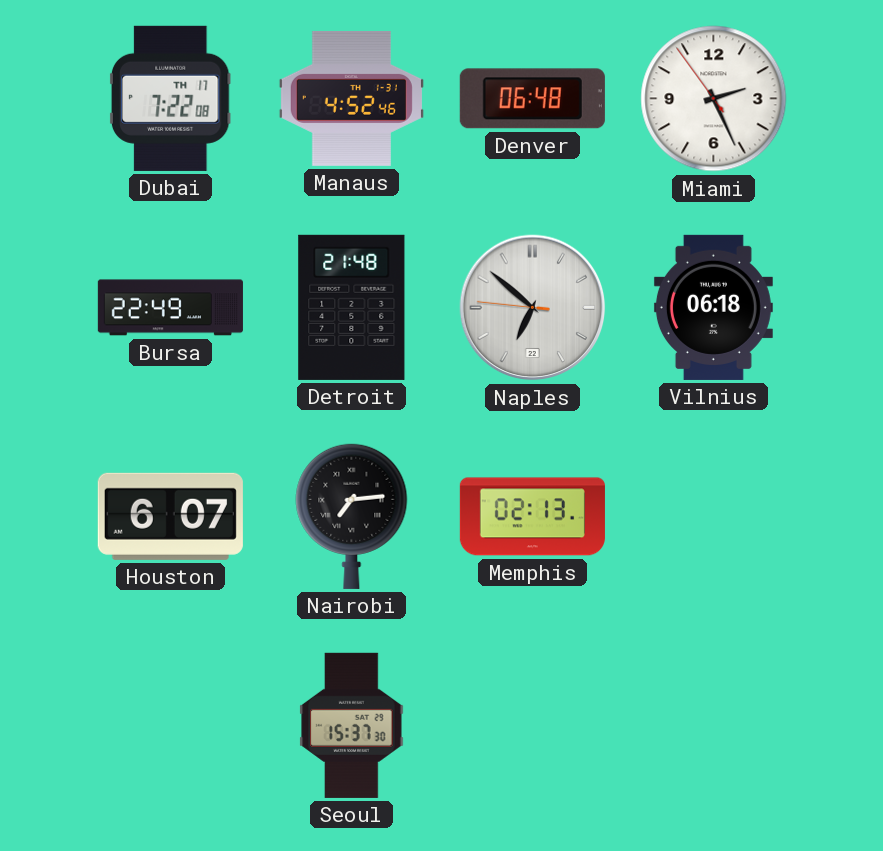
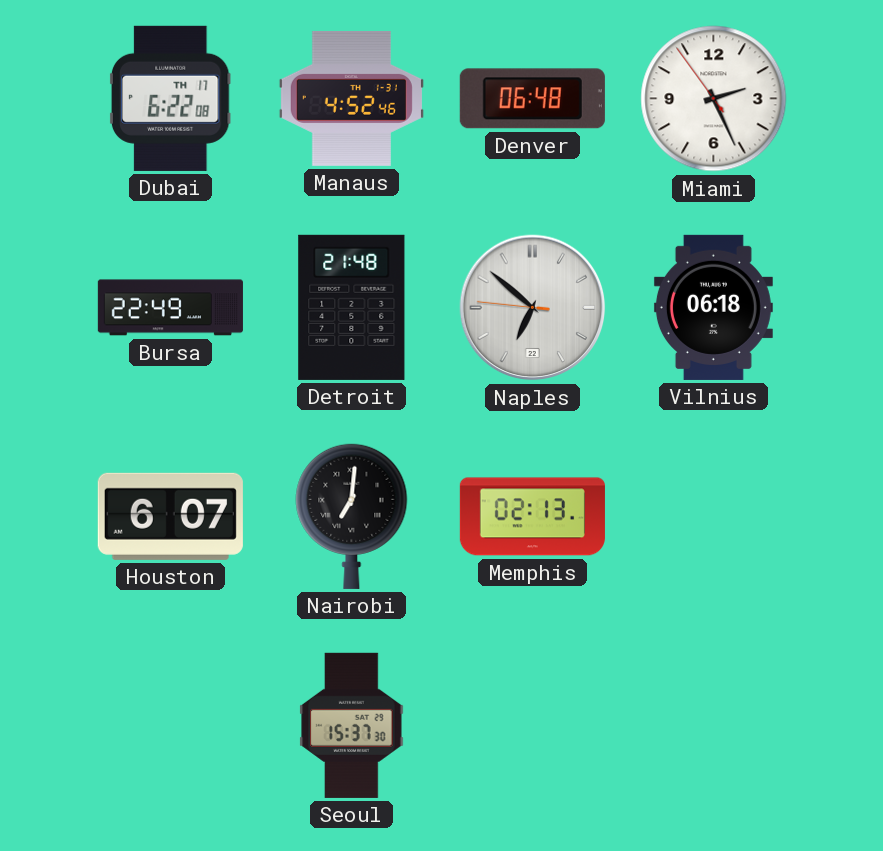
Dubai: 7:22 -> 6:22
Nairobi: 7:14 -> 7:01
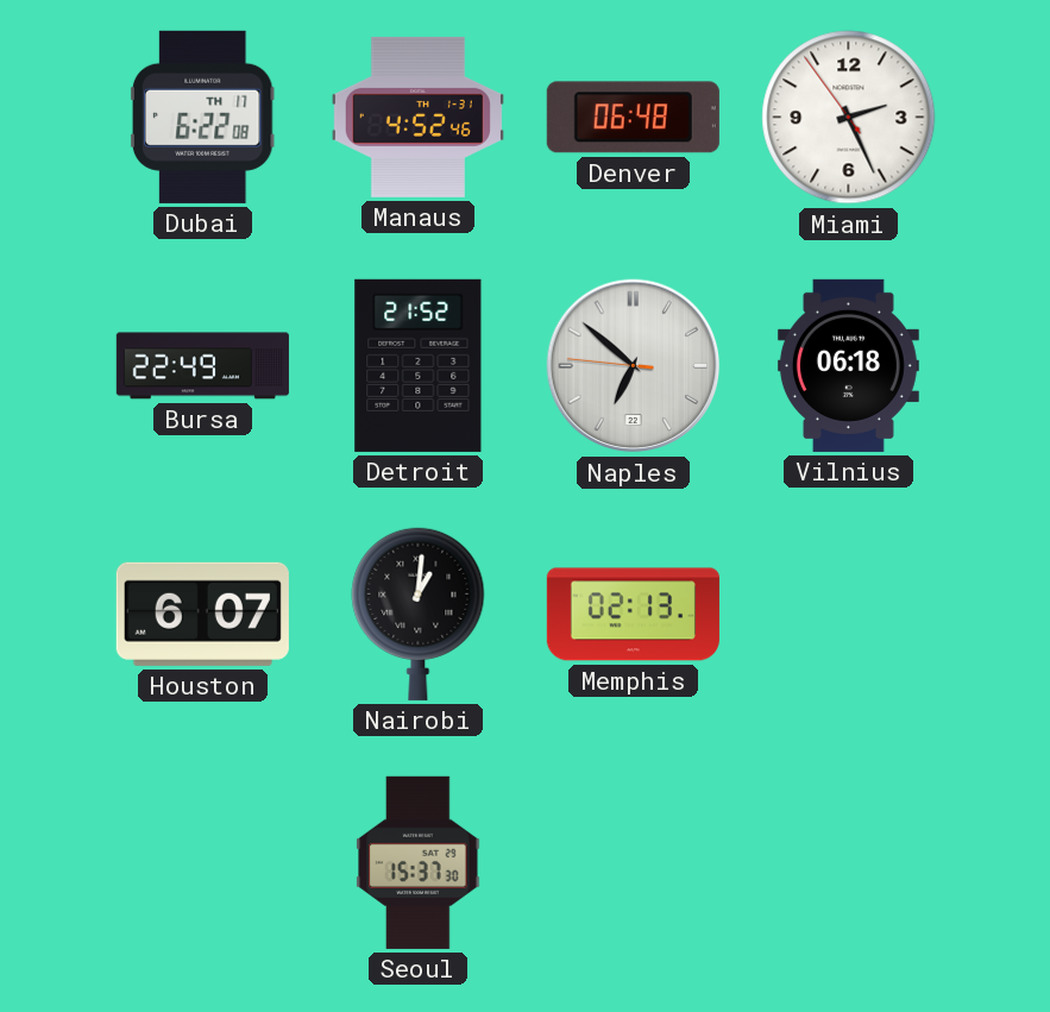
Detroit: 21:48 -> 21:52
Nairobi: 7:01 -> 1:01
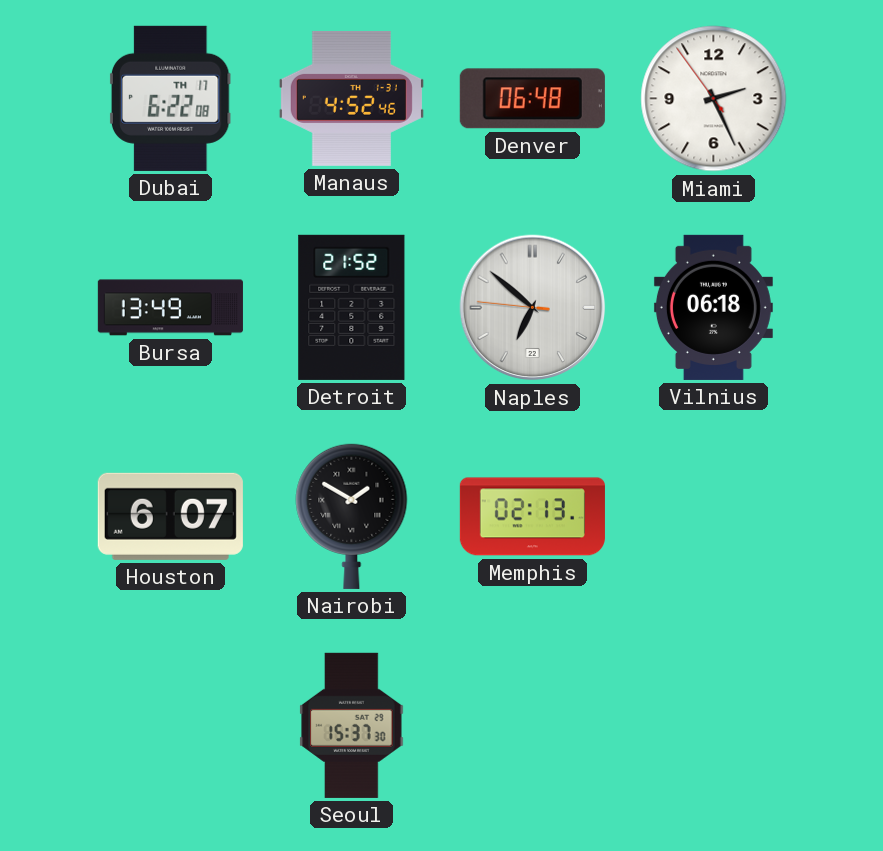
Bursa: 22:49 -> 13:49
Nairobi: 1:01 -> 1:50
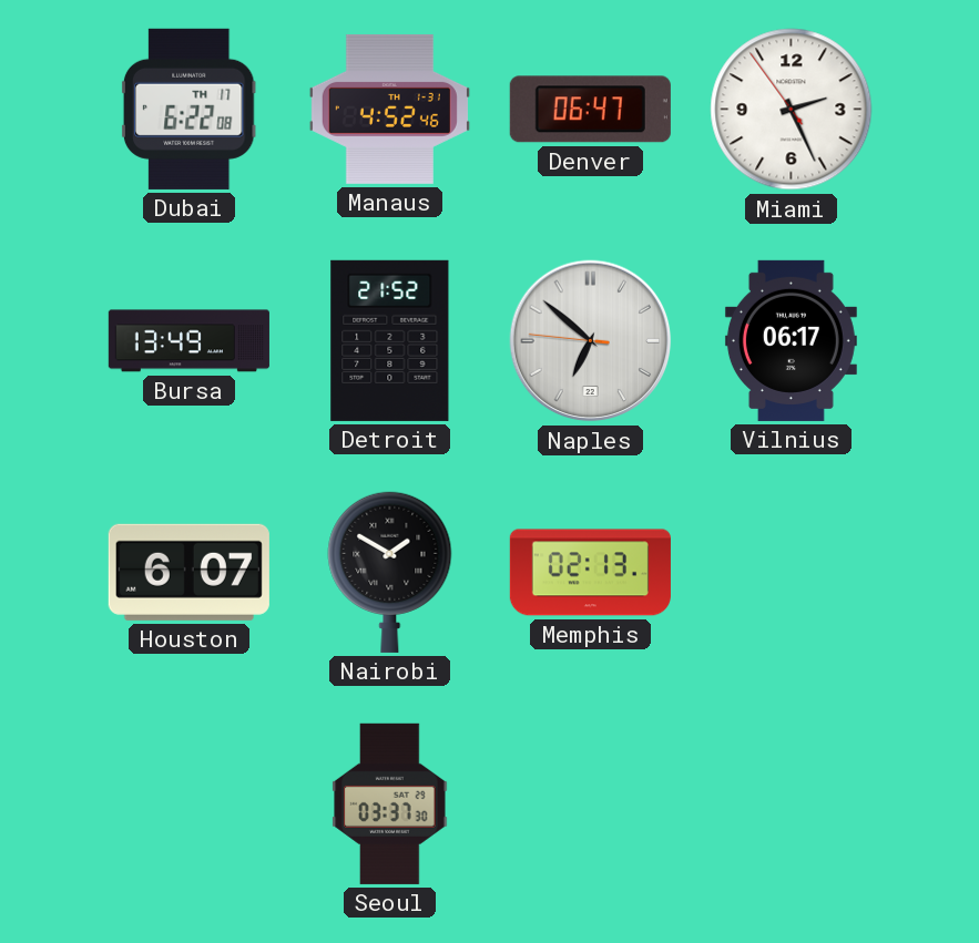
Denver: 06:48 -> 06:47
Vilnius: 06:18 -> 06:17
Seoul: 15:37 -> 03:37
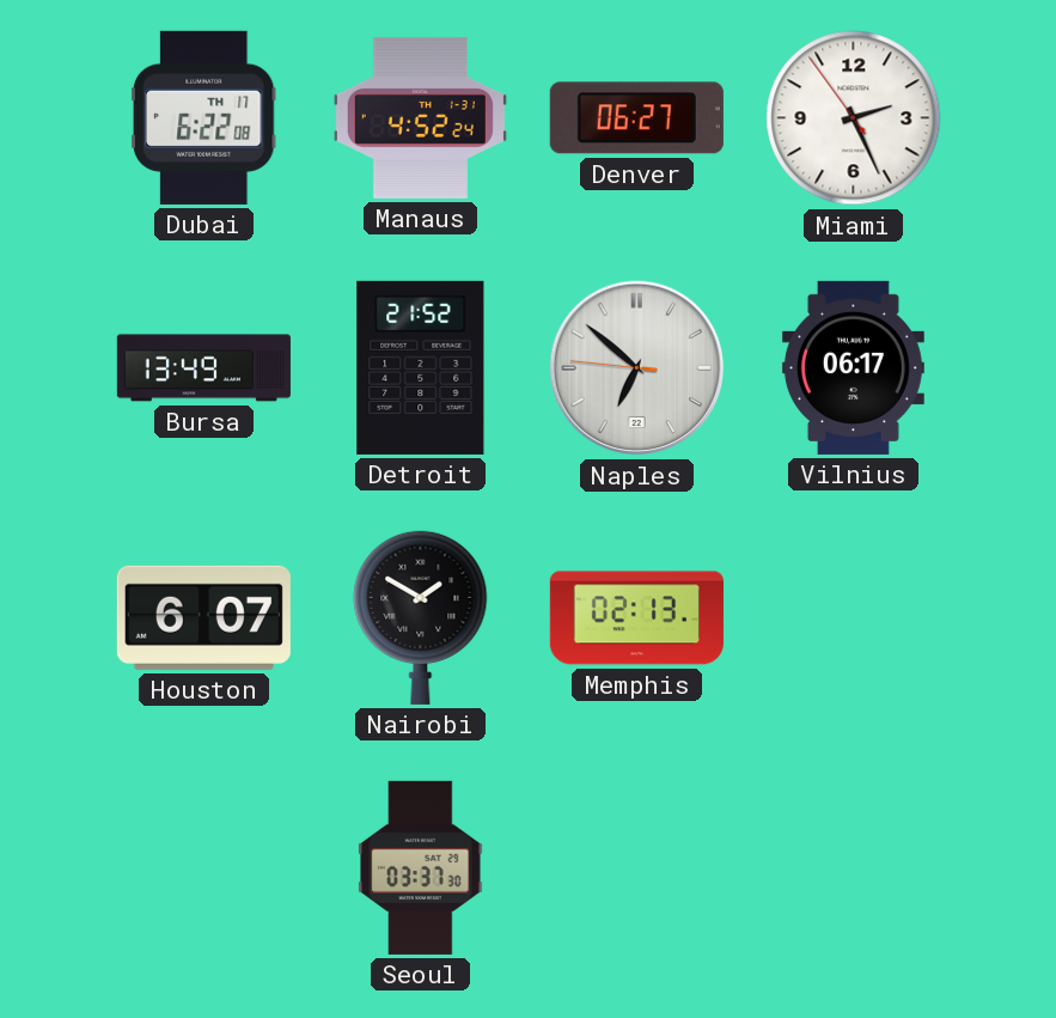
Manaus: 4:52:46 -> 4:52:24
Denver: 06:47 -> 06:27
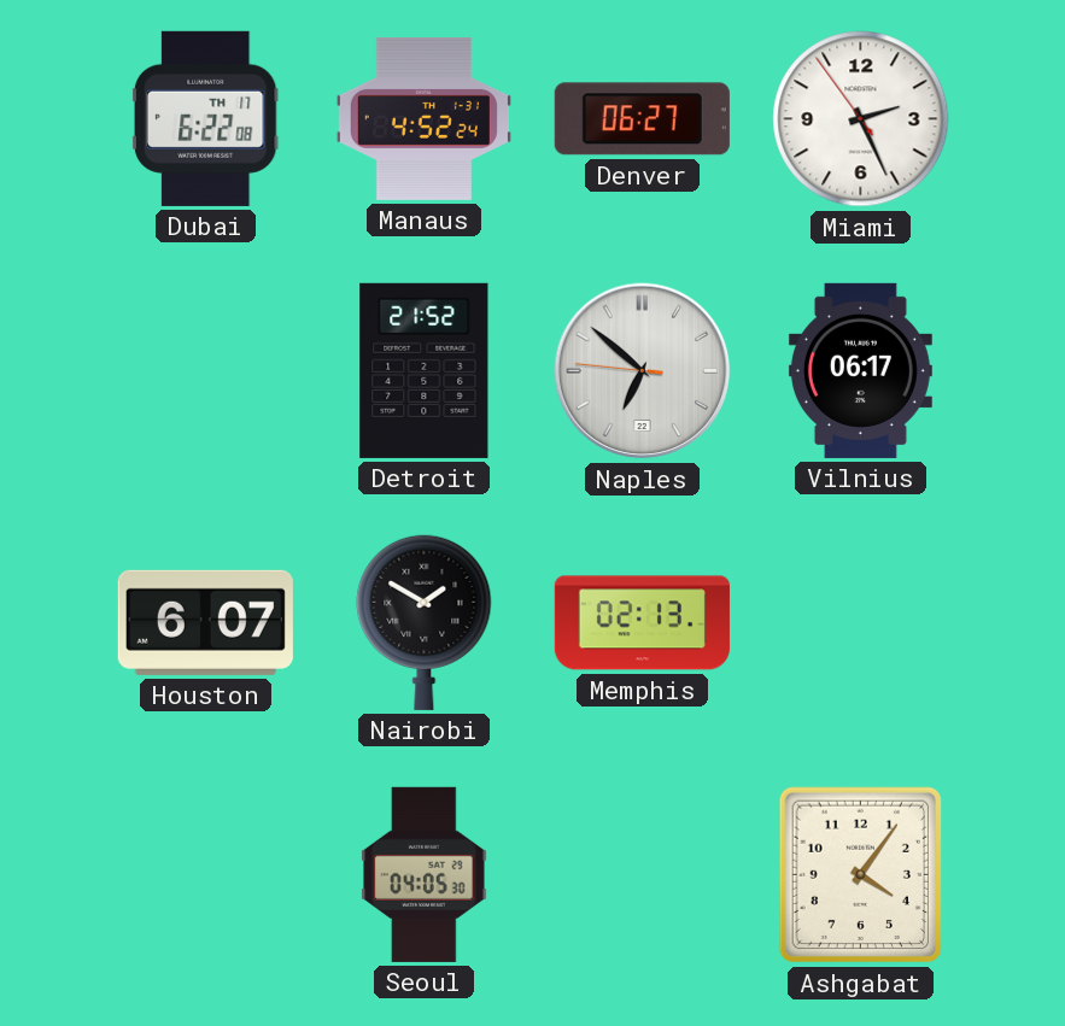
Bursa: 13:49 -> none
Seoul: 03:37 -> 04:05
Ashgabat: none -> 4:06
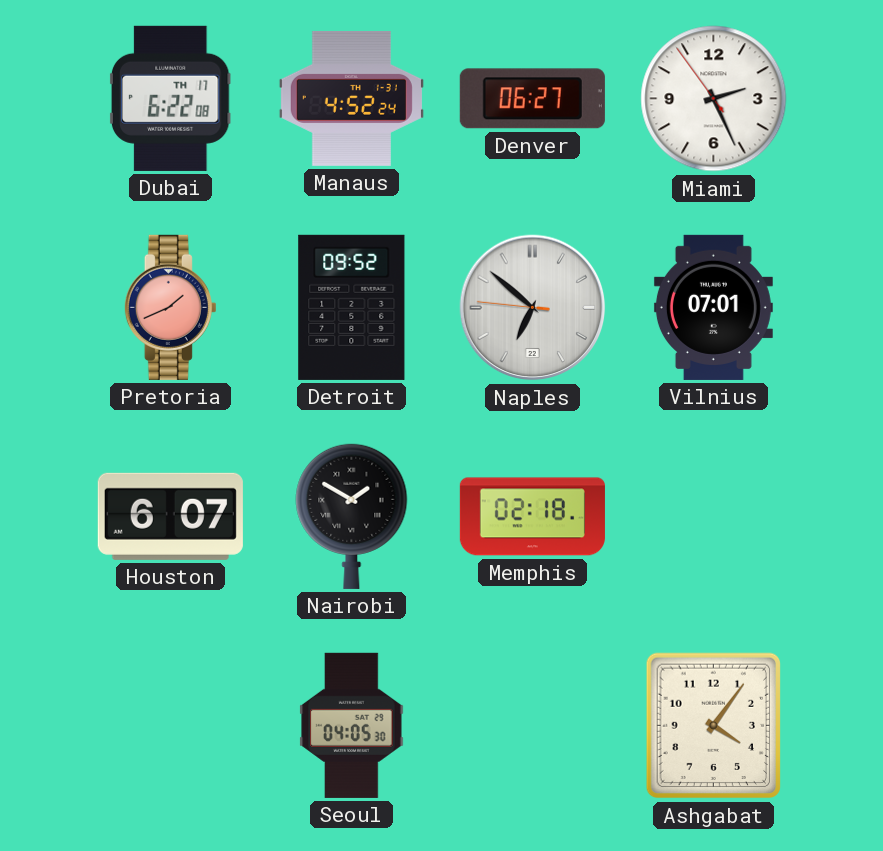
Pretoria: none -> 1:41
Detroit: 21:52 -> 09:52
Vilnius: 06:17 -> 07:01
Memphis: 02:13 -> 02:18
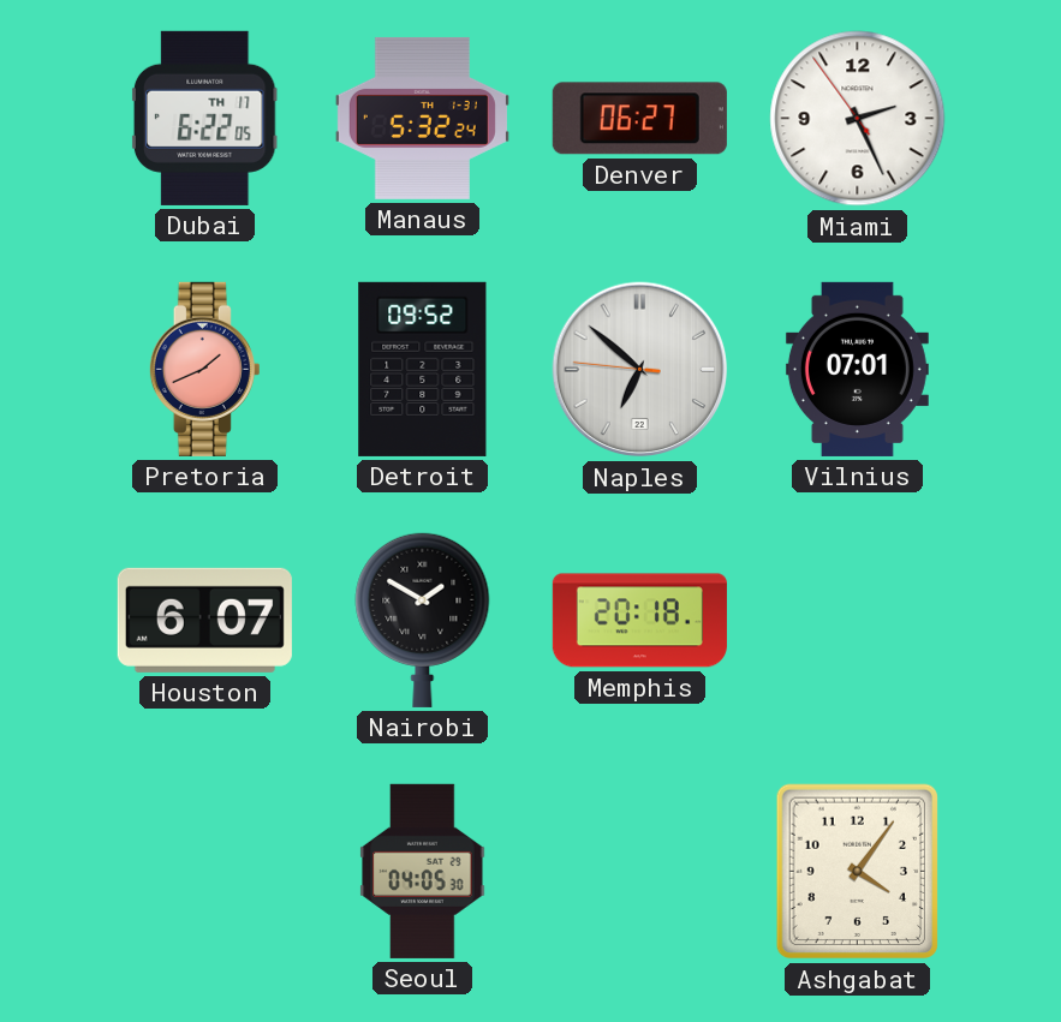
Dubai: 6:22:08 -> 6:22:05
Manaus: 4:52 -> 5:32
Memphis: 02:18 -> 20:18
